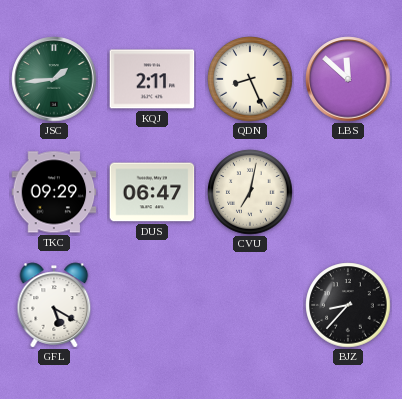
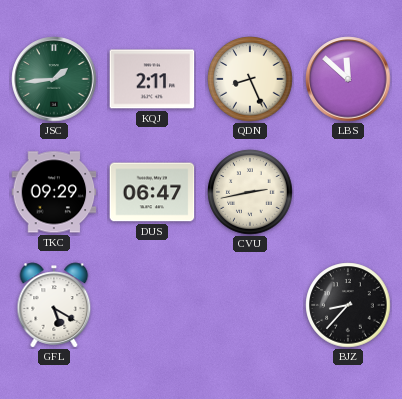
CVU: 7:02 -> 2:43
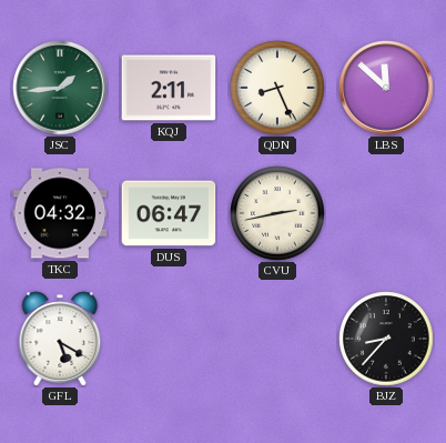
TKC: 09:29 -> 04:32
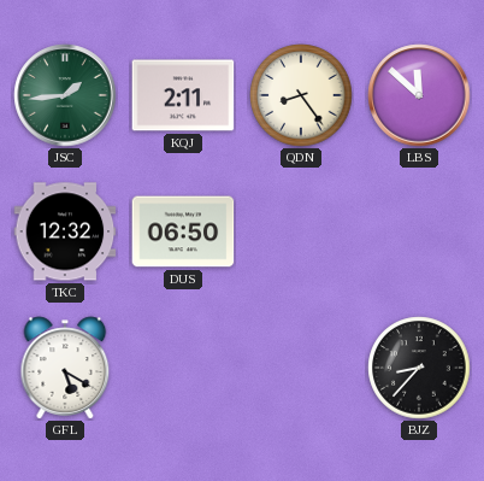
QDN: 8:26 -> 8:24
TKC: 04:32 -> 12:32
DUS: 06:47 -> 06:50
CVU: 2:43 -> none
